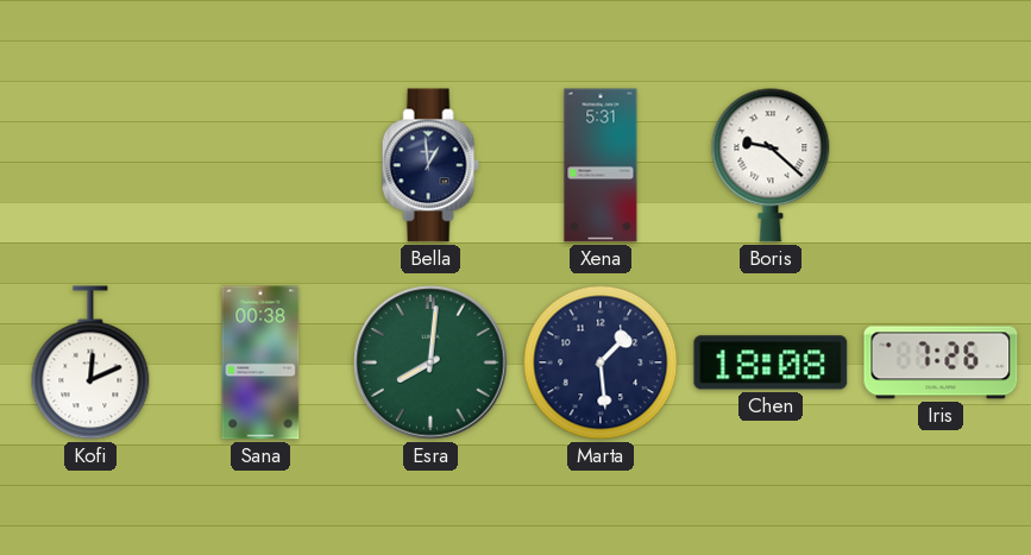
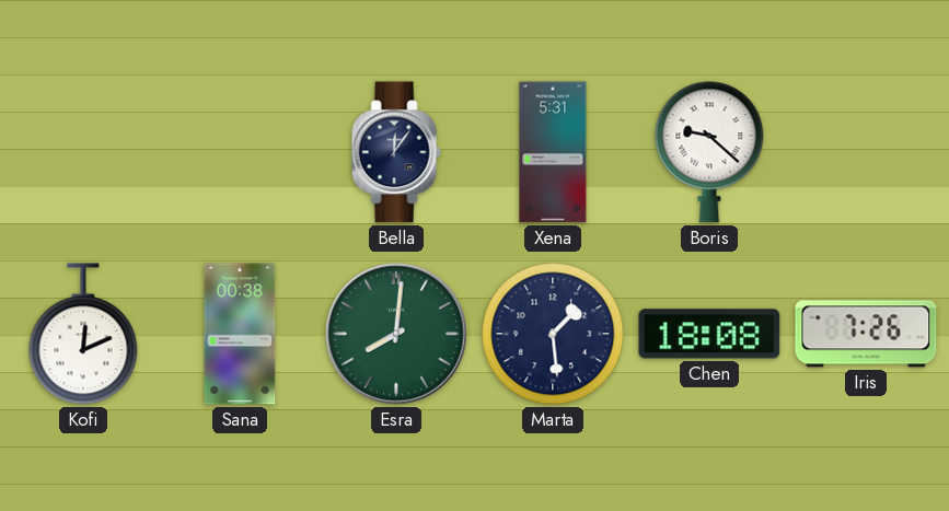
Bella: 12:59 -> 12:06
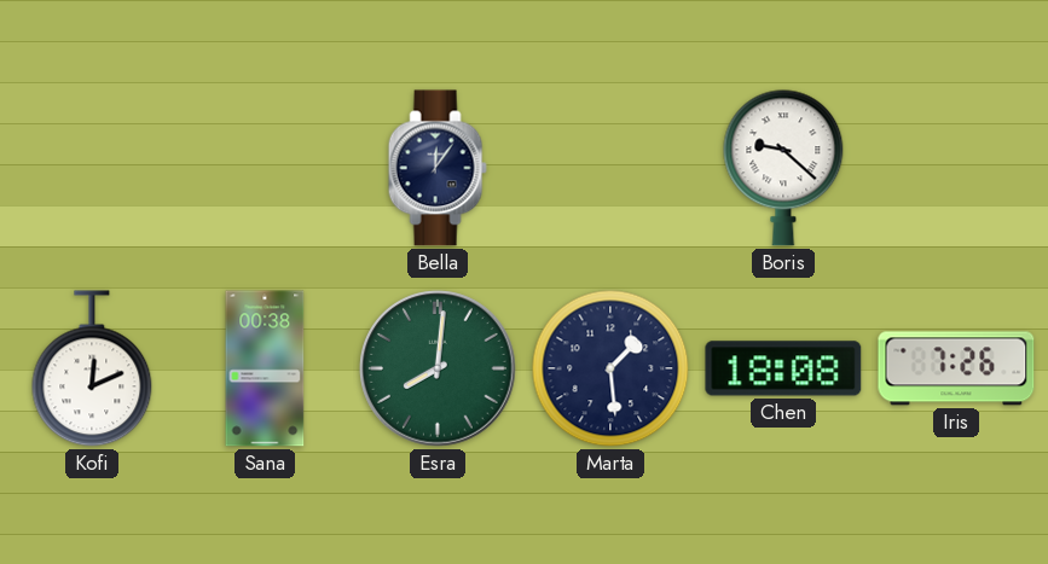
Xena: 5:31 -> none
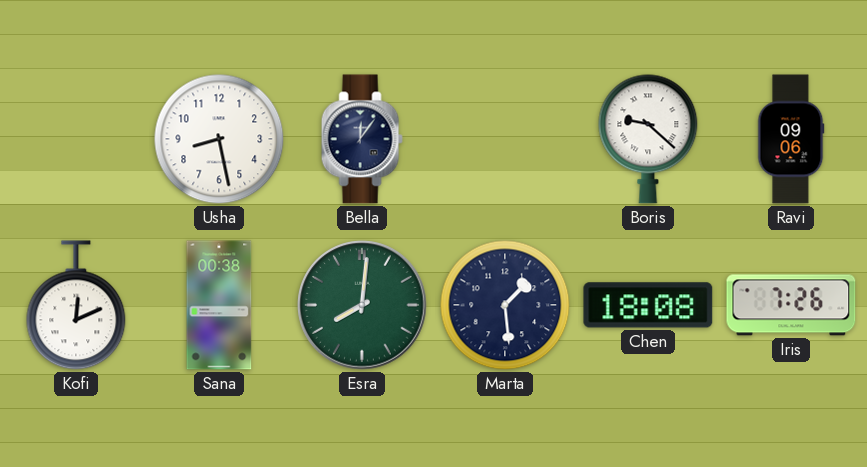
Usha: none -> 8:28
Ravi: none -> 09:06
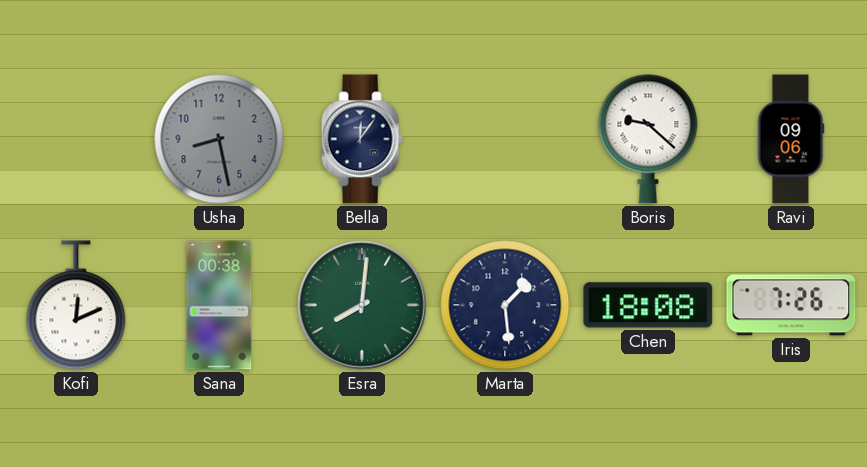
Usha dial: white -> grey
